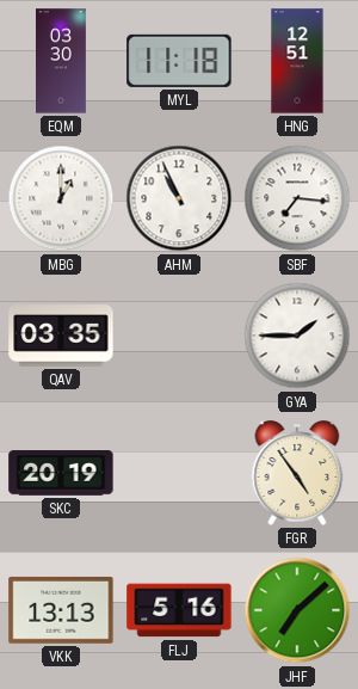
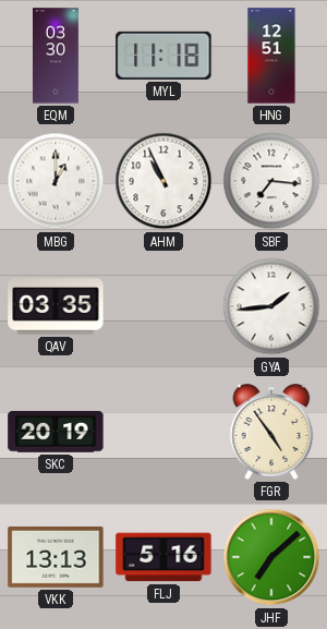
GYA: 1:45 -> 1:44
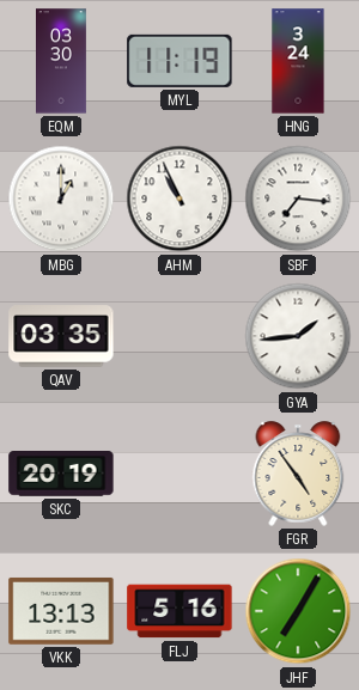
MYL: 11:18 -> 11:19
HNG: 12:51 -> 3:24
JHF: 7:08 -> 7:05
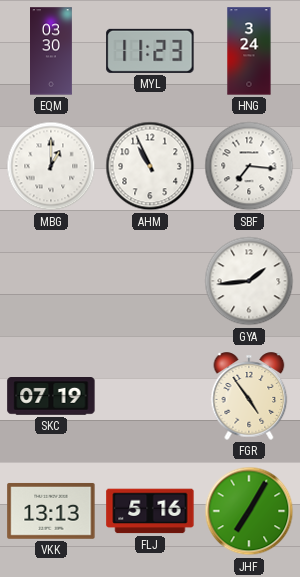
MYL: 11:19 -> 11:23
QAV: 03:35 -> none
SKC: 20:19 -> 07:19
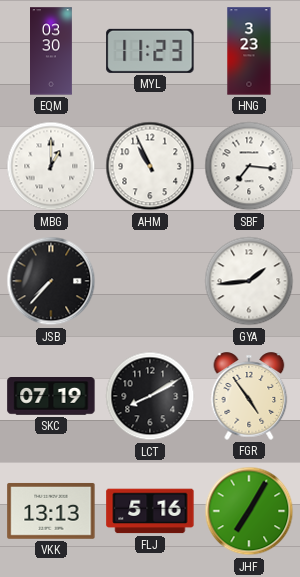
HNG: 3:24 -> 3:23
JSB: none -> 7:37
LCT: none -> 8:10
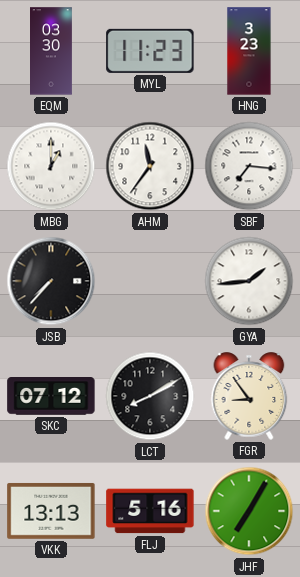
AHM: 10:56 -> 11:36
SKC: 07:19 -> 07:12
FGR: 4:54 -> 8:54
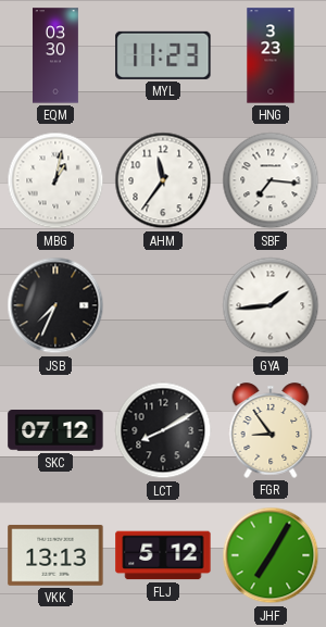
MBG: 1:00 -> 1:02
JSB: 7:37 -> 7:34
FLJ: 5:16 -> 5:12
